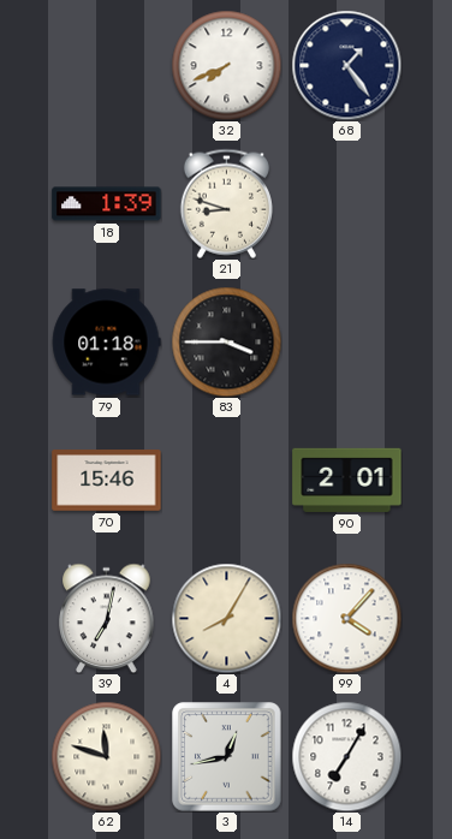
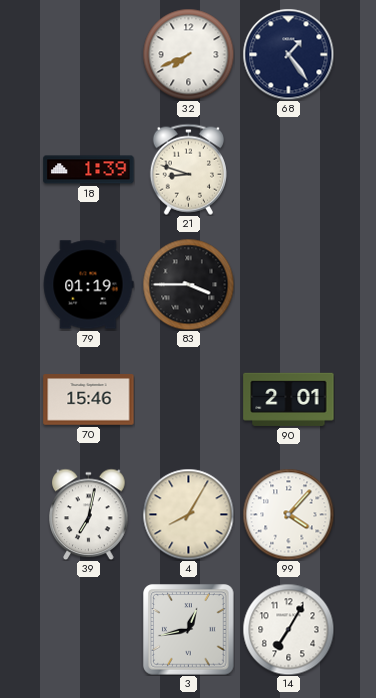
79: 01:18 -> 01:19
62: 11:48 -> none
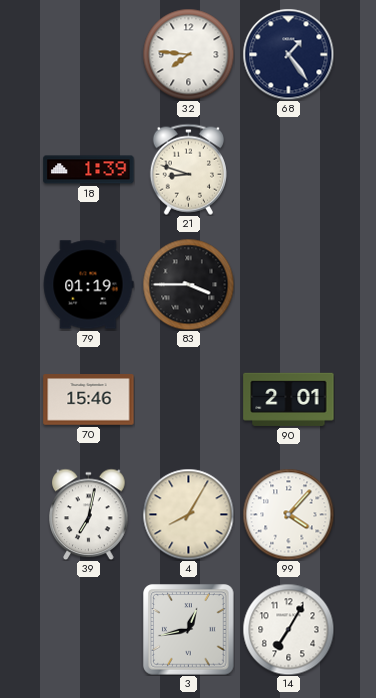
32: 7:41 -> 7:46
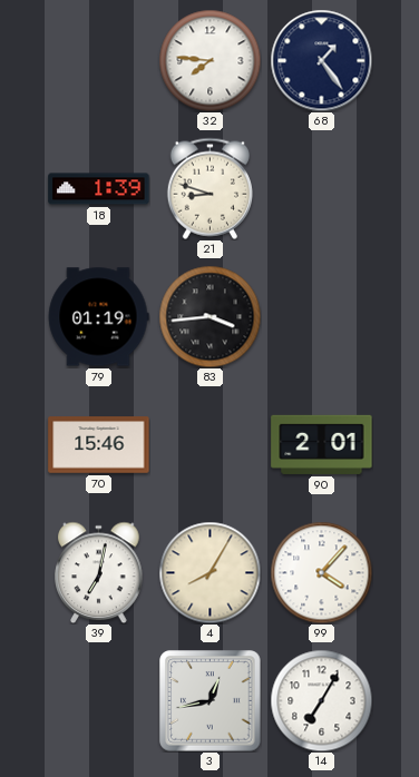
83: 3:45 -> 3:44
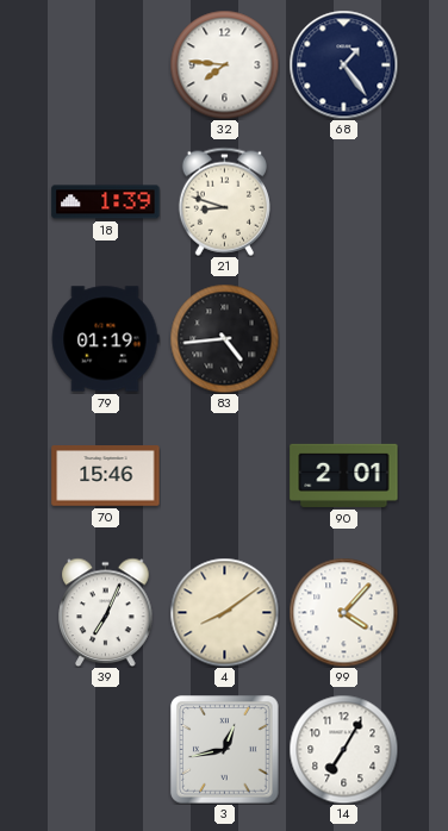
83: 3:44 -> 4:44
39: 7:02 -> 7:04
4: 8:05 -> 8:09
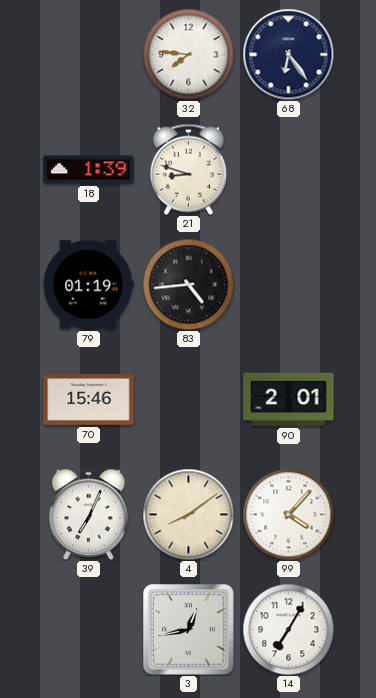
68: 1:24 -> 6:24
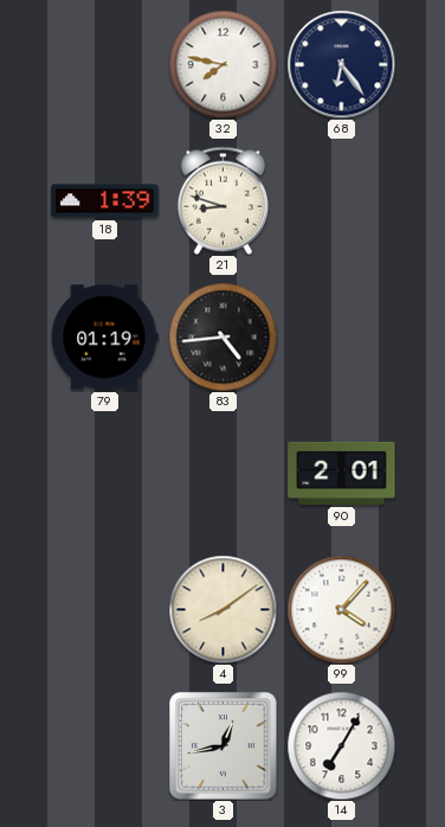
32: 7:46 -> 7:47
70: 15:46 -> none
39: 7:04 -> none
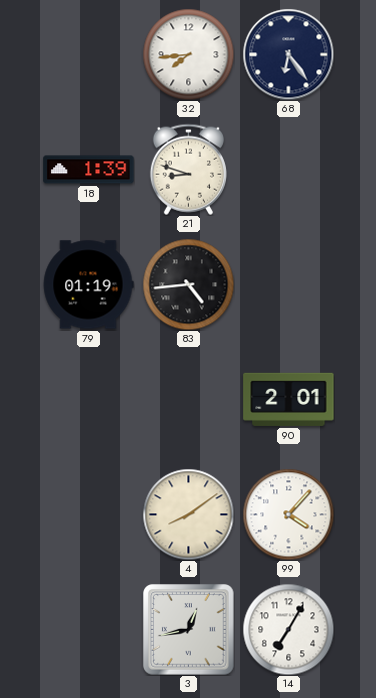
32: 7:47 -> 7:44
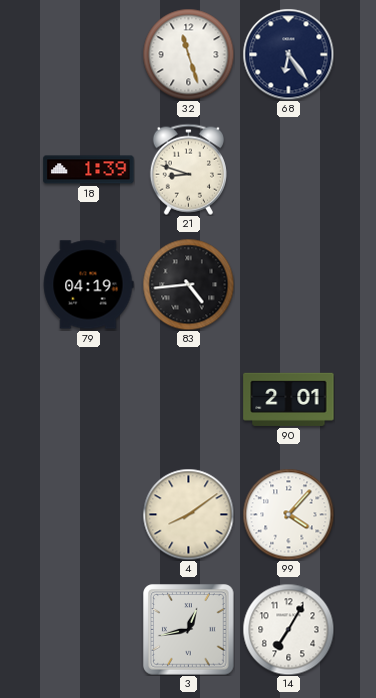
32: 7:44 -> 11:27
79: 01:19 -> 04:19
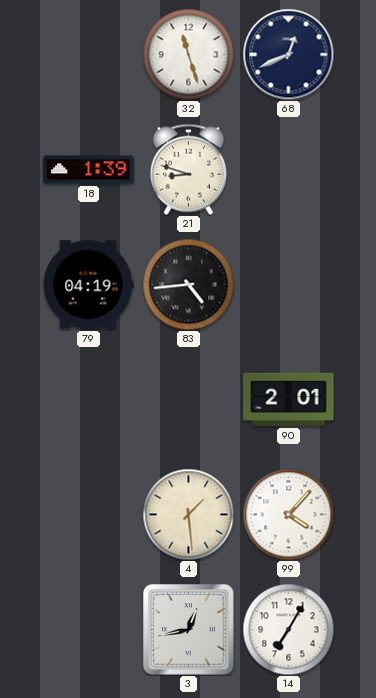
68: 6:24 -> 12:41
4: 8:09 -> 1:29
